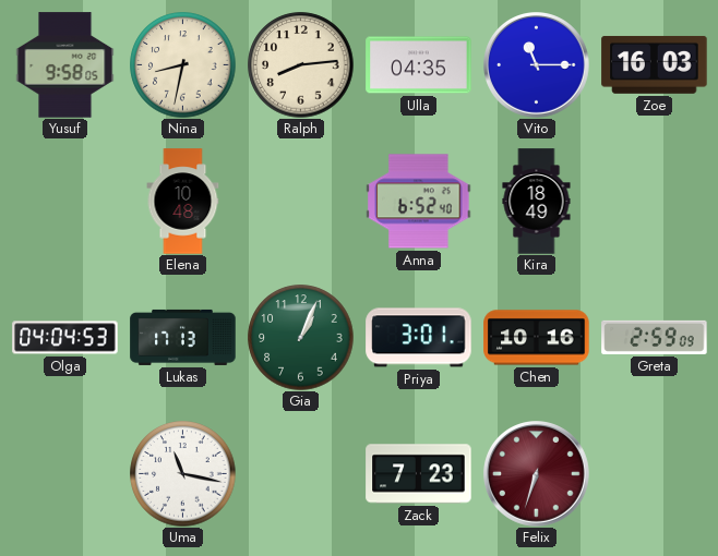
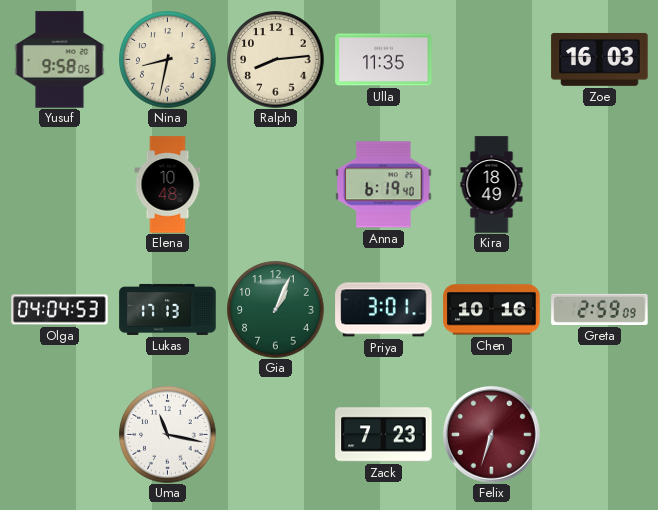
Ulla: 04:35 -> 11:35
Vito: 11:15 -> none
Anna: 6:52 -> 6:19
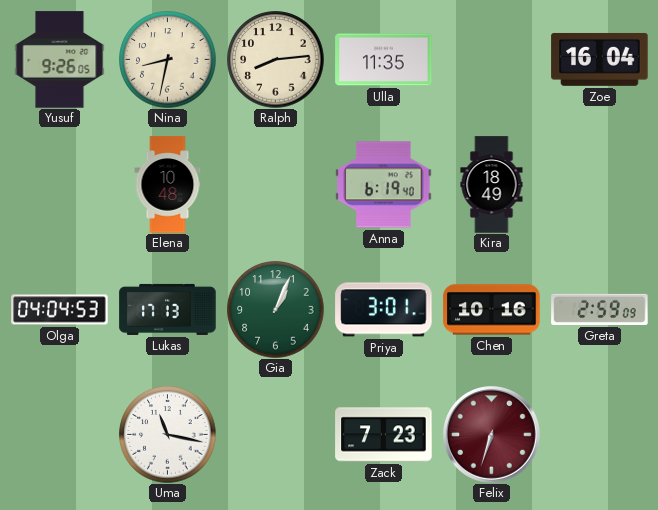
Yusuf: 9:58 -> 9:26
Zoe: 16:03 -> 16:04
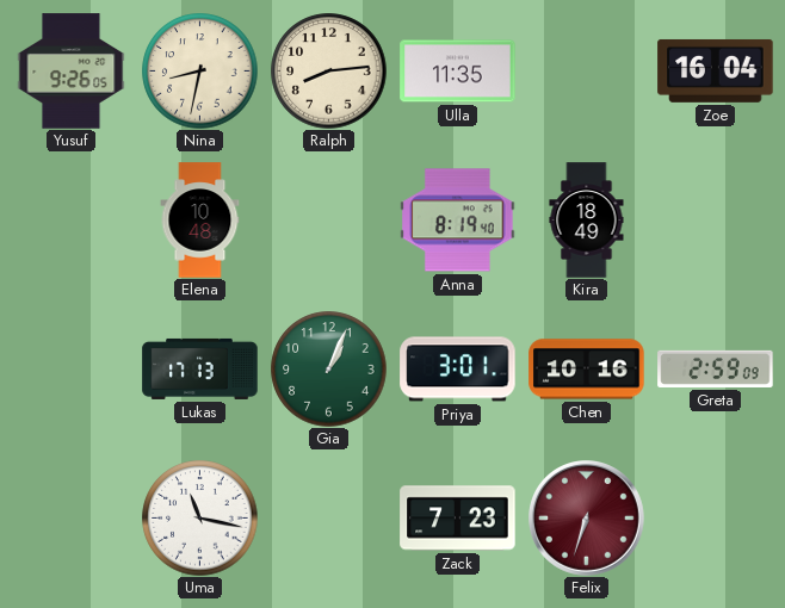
Anna: 6:19 -> 8:19
Olga: 04:04 -> none
